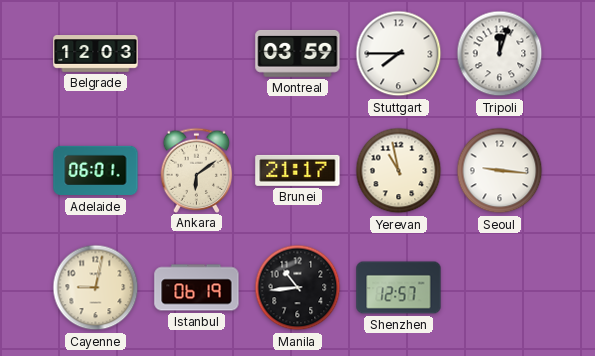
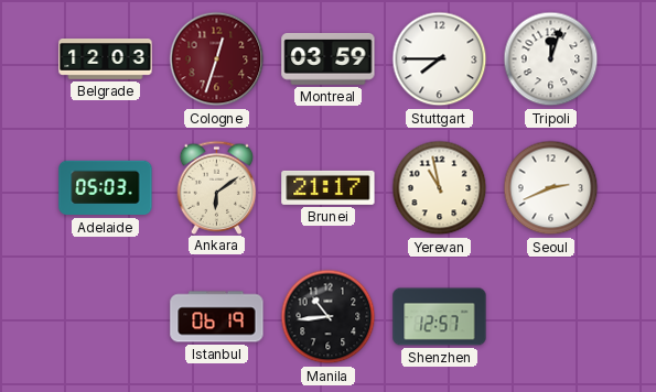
Cologne: none -> 12:33
Adelaide: 06:01 -> 05:03
Seoul: 9:16 -> 2:41
Cayenne: 9:02 -> none
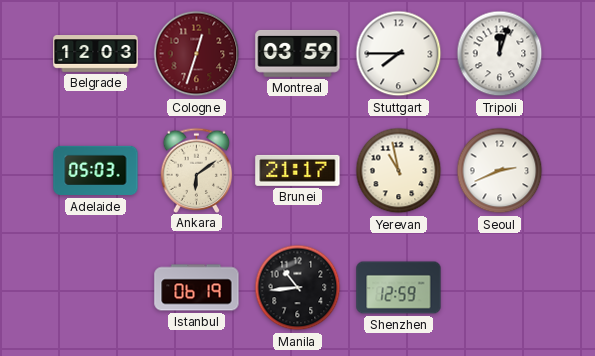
Shenzhen: 12:57 -> 12:59
